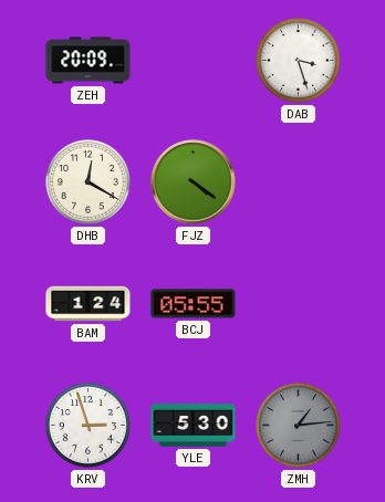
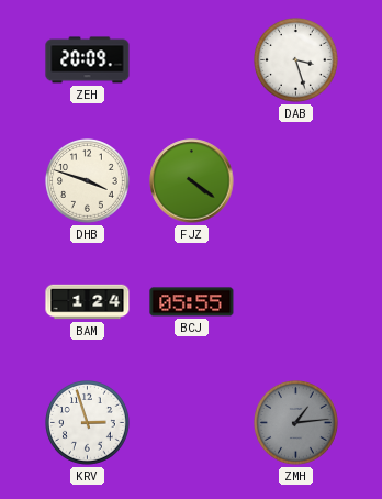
DHB: 12:20 -> 3:48
YLE: 5:30 -> none
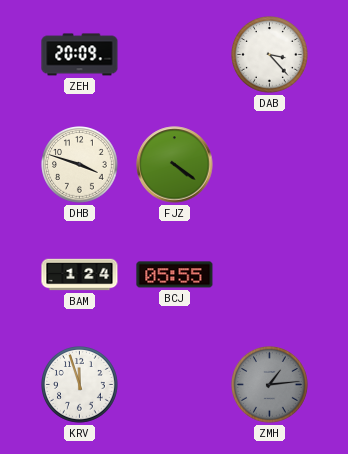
DAB: 3:27 -> 3:23
KRV: 2:57 -> 11:57
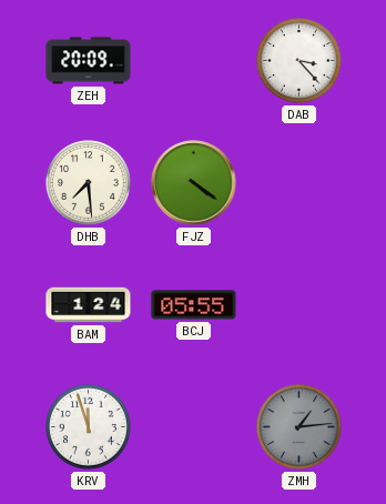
DHB: 3:48 -> 7:29
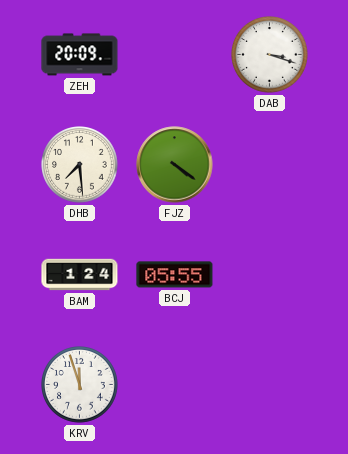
DAB: 3:23 -> 3:18
ZMH: 1:14 -> none
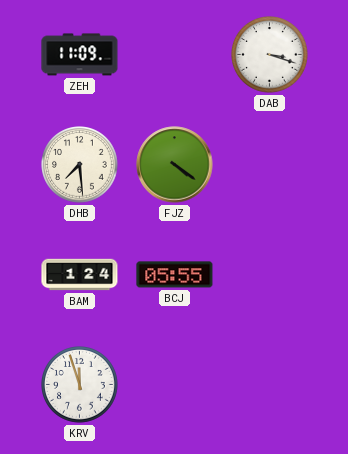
ZEH: 20:09 -> 11:09
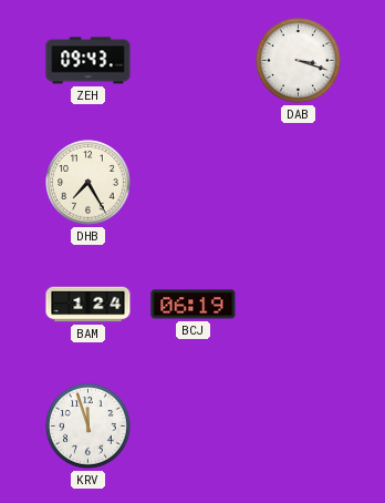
ZEH: 11:09 -> 09:43
DHB: 7:29 -> 7:25
FJZ: 4:21 -> none
BCJ: 05:55 -> 06:19
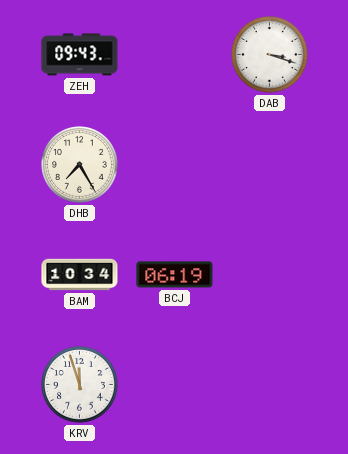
BAM: 1:24 -> 10:34
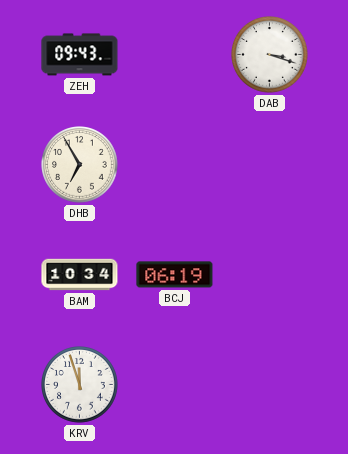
DHB: 7:25 -> 6:55
